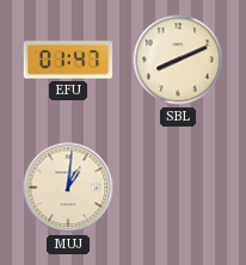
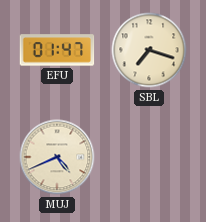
SBL: 8:11 -> 7:18
MUJ: 1:01 -> 4:41
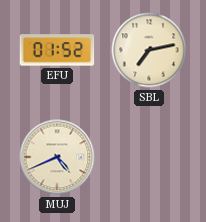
EFU: 01:47 -> 01:52
SBL: 7:18 -> 7:13
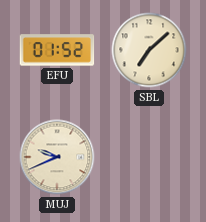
SBL: 7:13 -> 7:08
MUJ: 4:41 -> 9:41
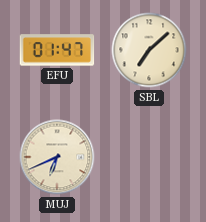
EFU: 01:52 -> 01:47
MUJ: 9:41 -> 6:41
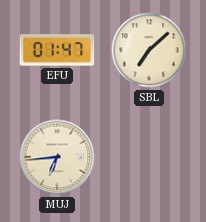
MUJ: 6:41 -> 6:44
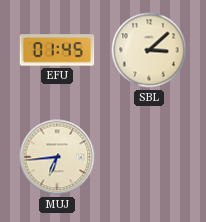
EFU: 01:47 -> 01:45
SBL: 7:08 -> 3:08
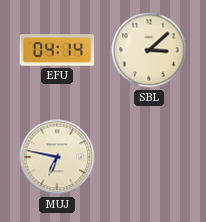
EFU: 01:45 -> 04:14
MUJ: 6:44 -> 6:47
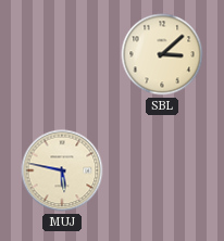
EFU: 04:14 -> none
MUJ: 6:47 -> 5:47
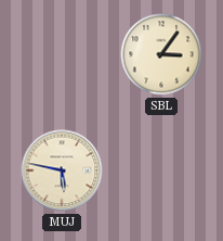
SBL: 3:08 -> 3:06
